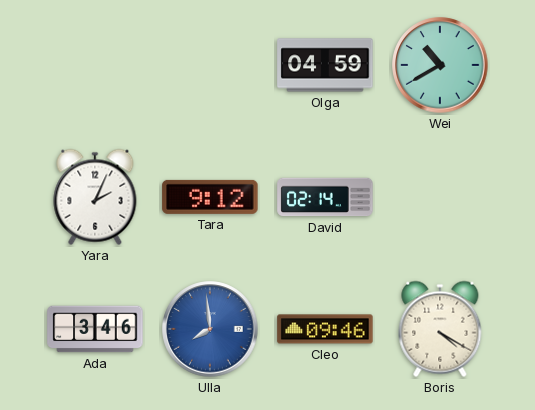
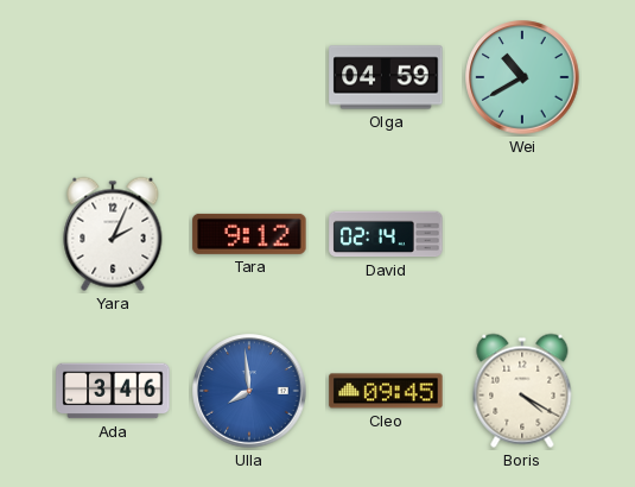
Cleo: 09:46 -> 09:45
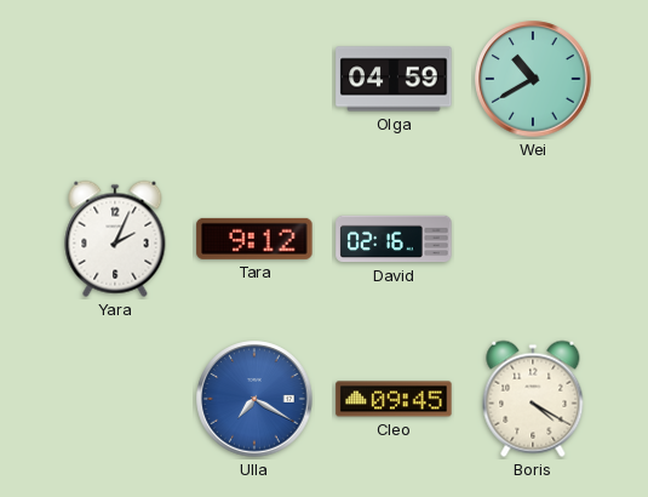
David: 02:14 -> 02:16
Ada: 3:46 -> none
Ulla: 7:59 -> 7:20
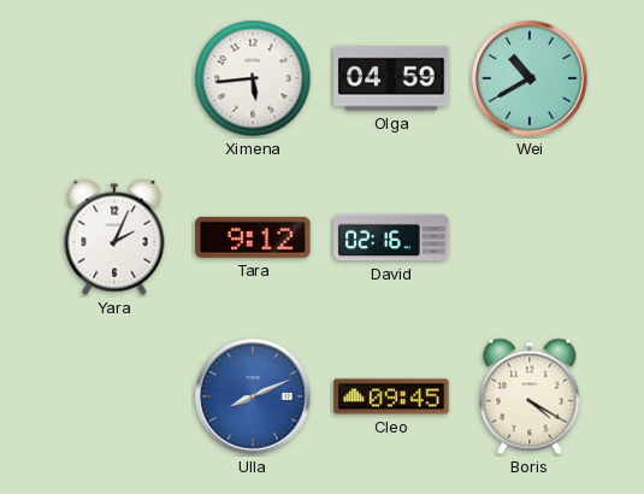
Ximena: none -> 5:44
Ulla: 7:20 -> 8:11
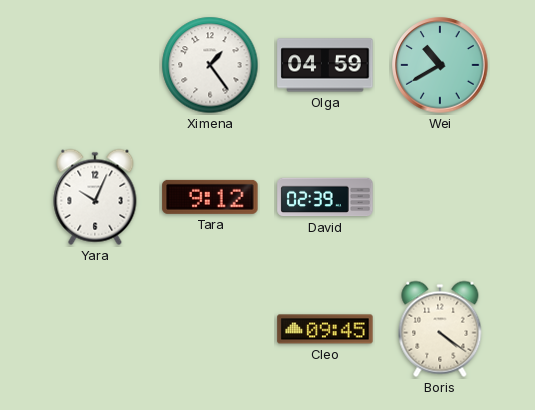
Ximena: 5:44 -> 1:24
Yara: 2:04 -> 10:04
David: 02:16 -> 02:39
Ulla: 8:11 -> none
Boris: 4:20 -> 4:21
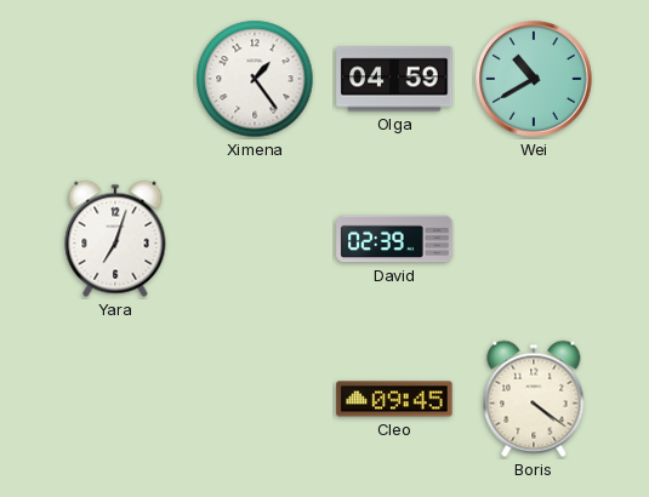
Yara: 10:04 -> 7:03
Tara: 9:12 -> none
